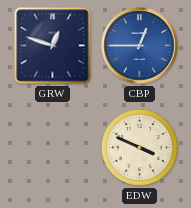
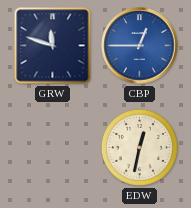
GRW: 12:48 -> 11:48
EDW: 3:49 -> 12:32
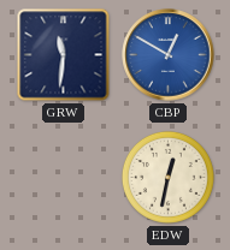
GRW: 11:48 -> 11:31
CBP: 12:45 -> 12:50
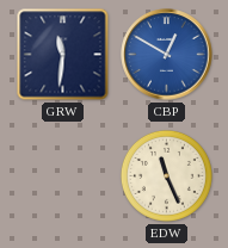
EDW: 12:32 -> 11:26
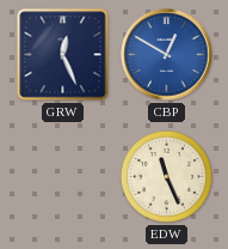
GRW: 11:31 -> 12:26
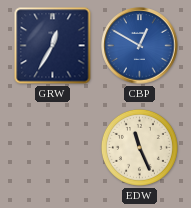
GRW: 12:26 -> 12:35
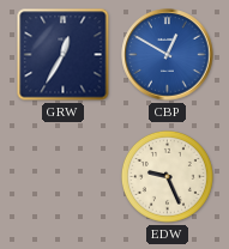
EDW: 11:26 -> 9:26
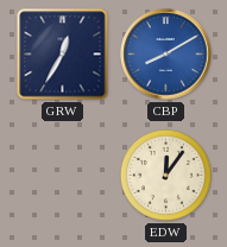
CBP: 12:50 -> 8:10
EDW: 9:26 -> 12:06
